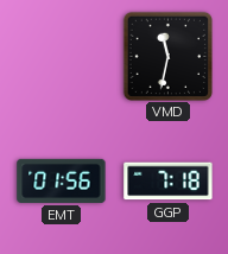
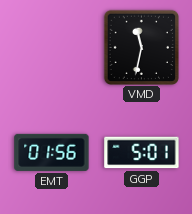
GGP: 7:18 -> 5:01
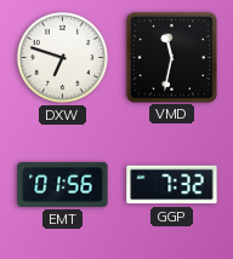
DXW: none -> 6:48
GGP: 5:01 -> 7:32
